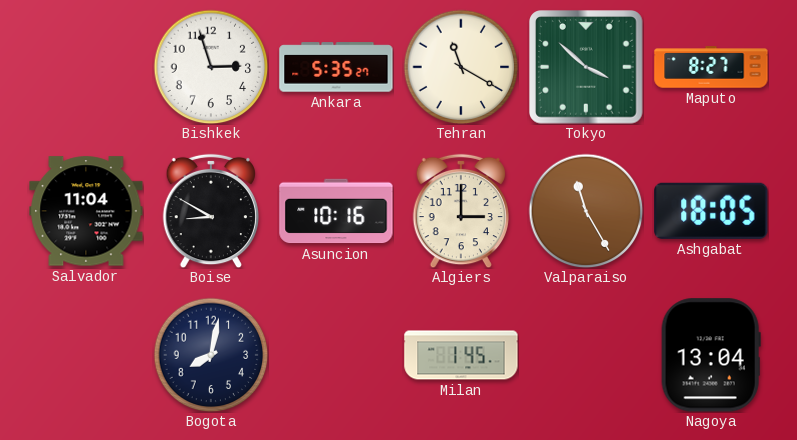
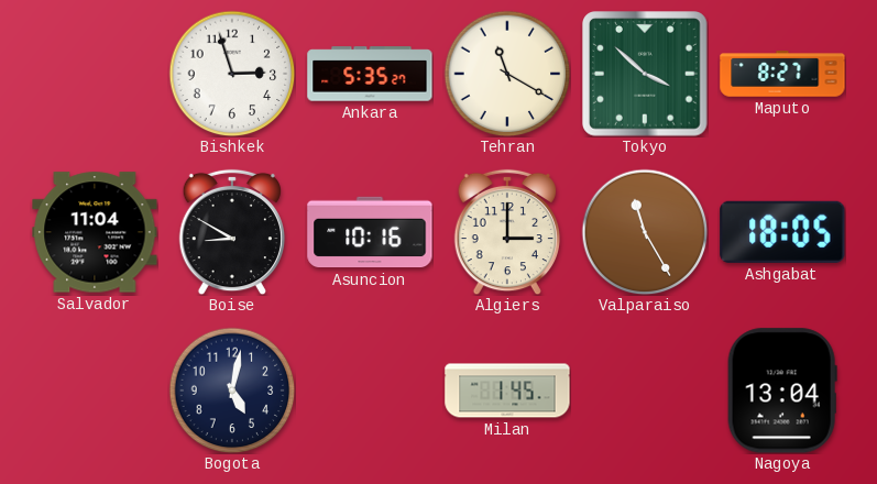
Bogota: 8:02 -> 5:02
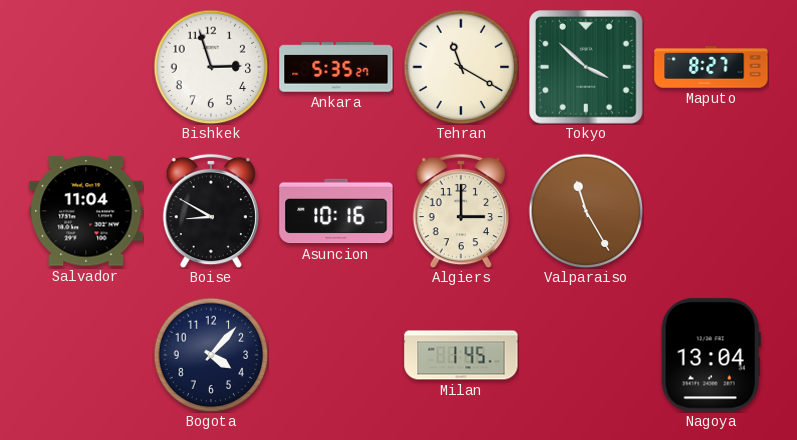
Ashgabat: 18:05 -> none
Bogota: 5:02 -> 4:07
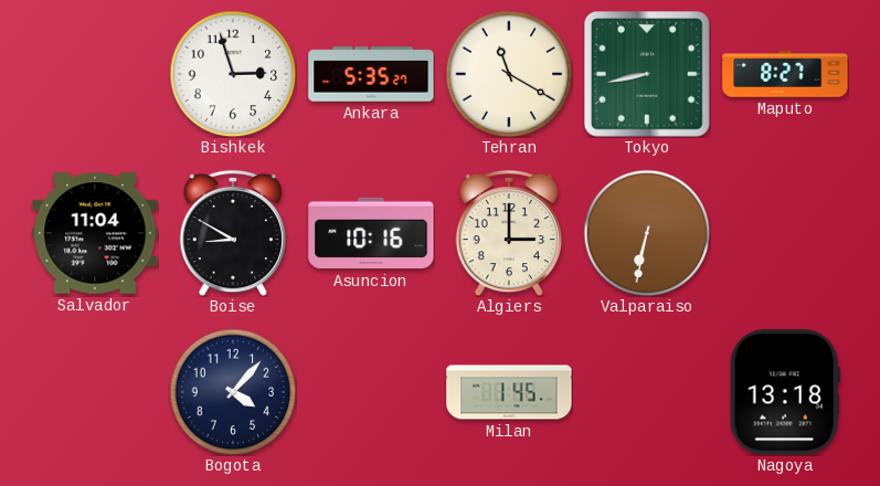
Tokyo: 3:52 -> 8:43
Valparaiso: 11:25 -> 6:32
Nagoya: 13:04 -> 13:18
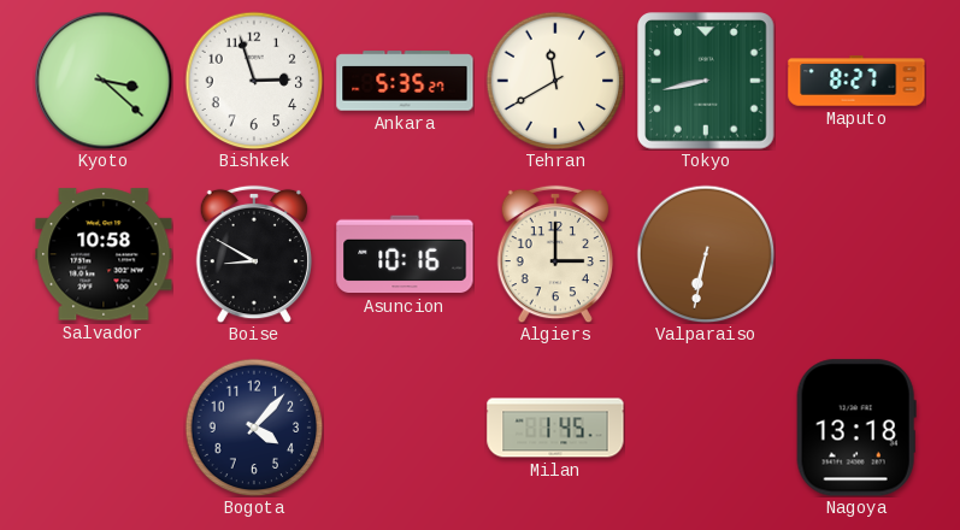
Kyoto: none -> 3:22
Tehran: 11:20 -> 11:40
Salvador: 11:04 -> 10:58
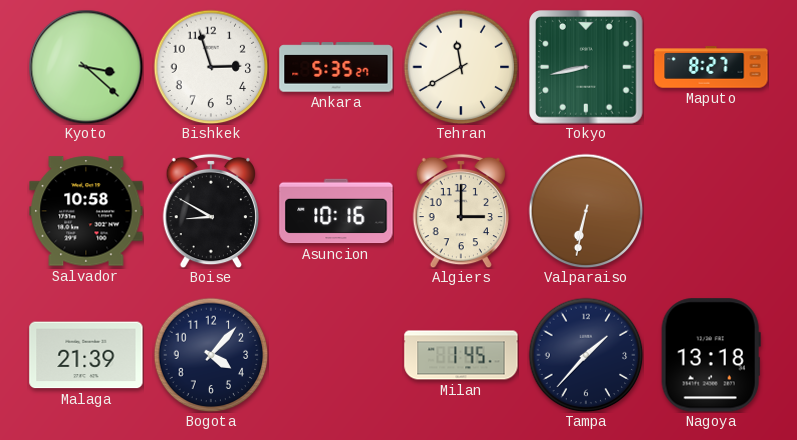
Malaga: none -> 21:39
Tampa: none -> 1:37
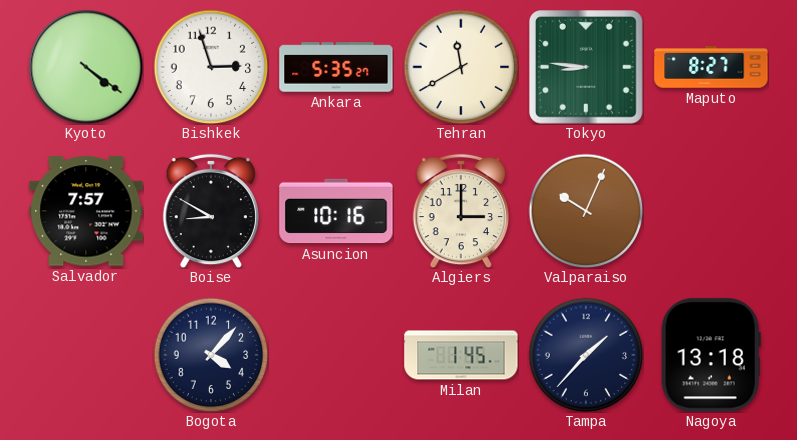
Kyoto: 3:22 -> 4:21
Tokyo: 8:43 -> 8:46
Salvador: 10:58 -> 7:57
Valparaiso: 6:32 -> 10:04
Malaga: 21:39 -> none
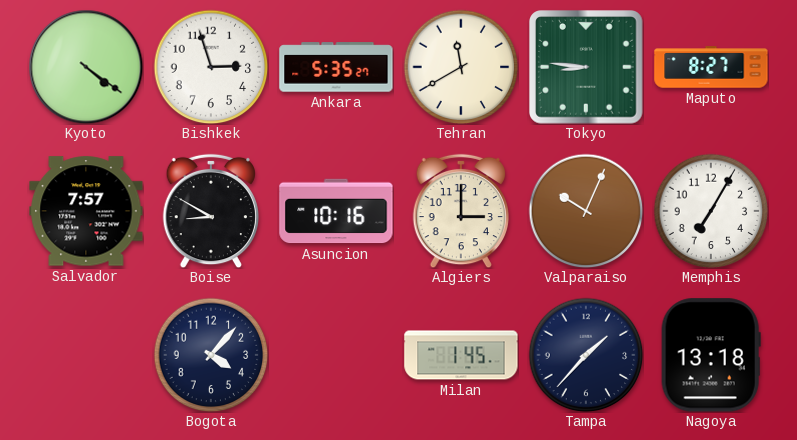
Memphis: none -> 7:05
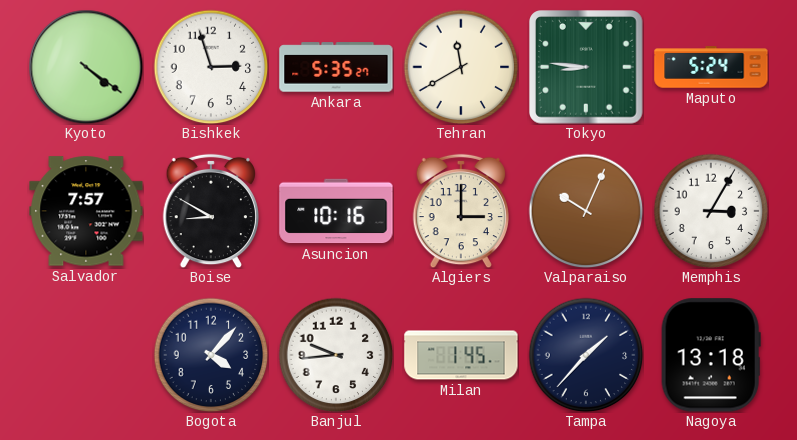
Maputo: 8:27 -> 5:24
Memphis: 7:05 -> 3:05
Banjul: none -> 9:44
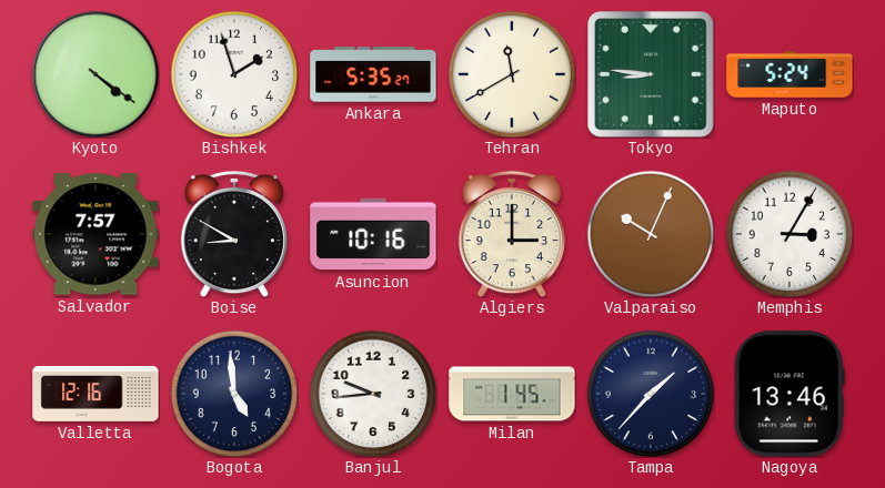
Bishkek: 2:57 -> 1:57
Valletta: none -> 12:16
Bogota: 4:07 -> 4:59
Nagoya: 13:18 -> 13:46
